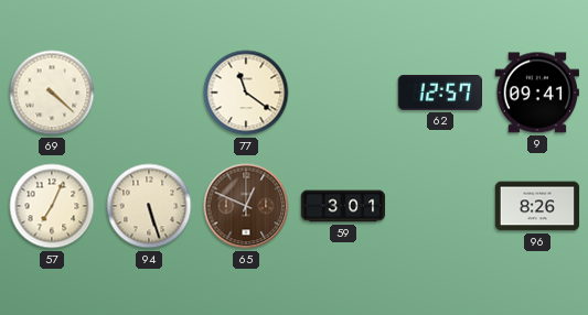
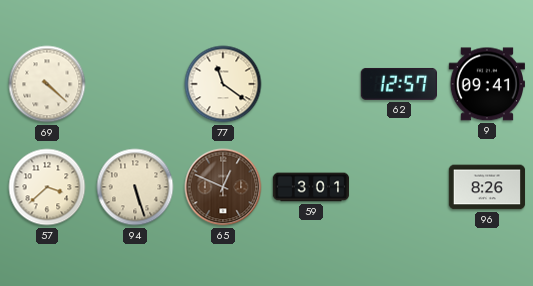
57: 7:04 -> 3:38
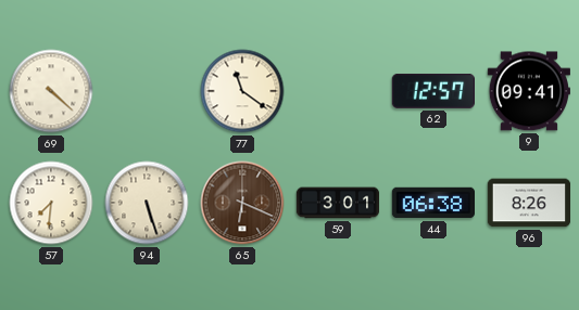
57: 3:38 -> 7:31
65: 12:49 -> 6:19
44: none -> 06:38
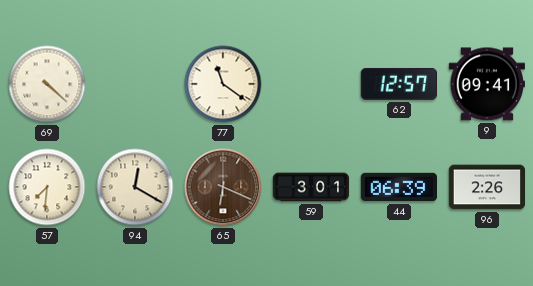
94: 5:27 -> 12:20
44: 06:38 -> 06:39
96: 8:26 -> 2:26
